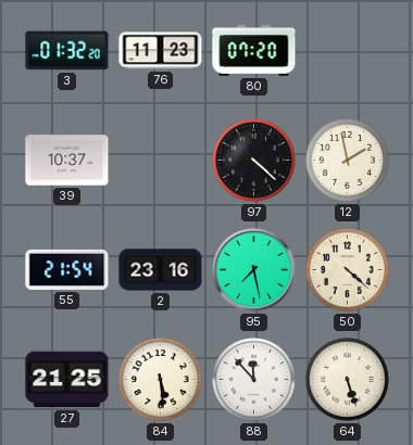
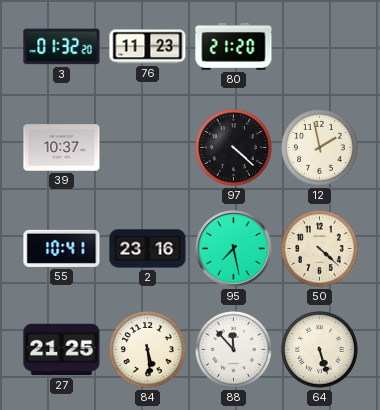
80: 07:20 -> 21:20
55: 21:54 -> 10:41
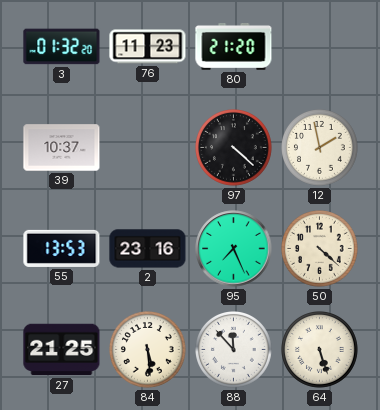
55: 10:41 -> 13:53
95: 7:28 -> 7:26
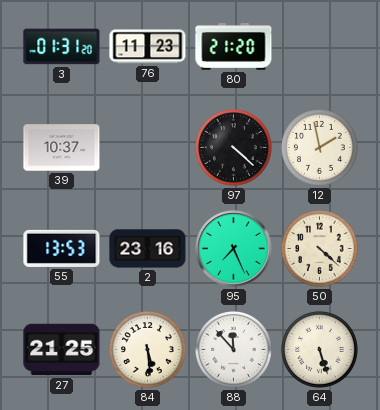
3: 01:32 -> 01:31
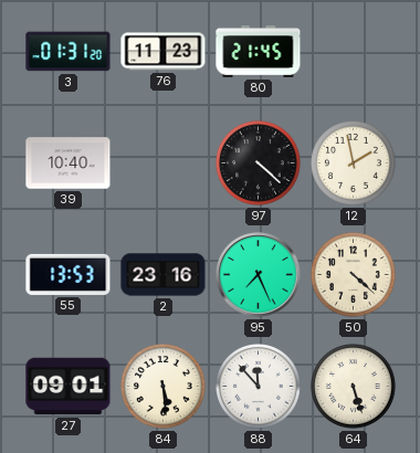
80: 21:20 -> 21:45
39: 10:37 -> 10:40
27: 21:25 -> 09:01
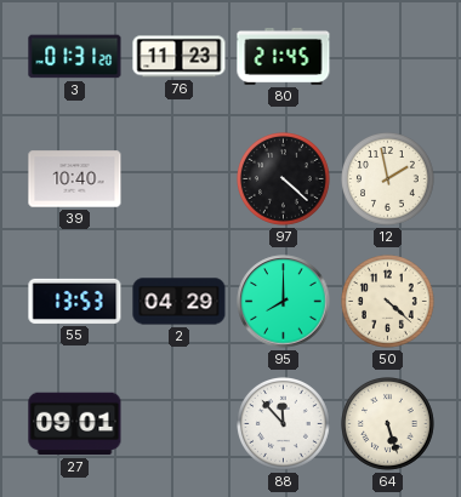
2: 23:16 -> 04:29
95: 7:26 -> 8:00
84: 5:29 -> none
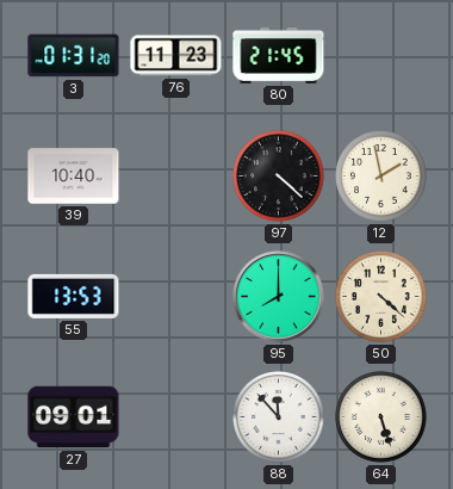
2: 04:29 -> none
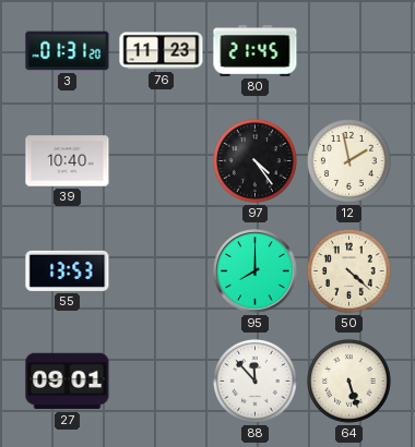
97: 4:22 -> 4:24
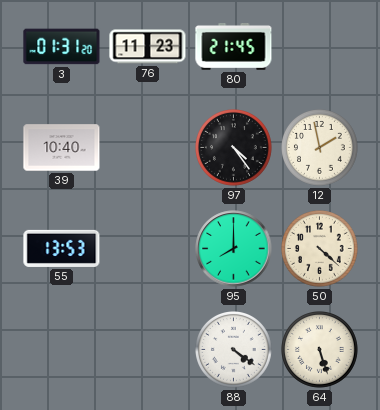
27: 09:01 -> none
88: 11:53 -> 4:21
